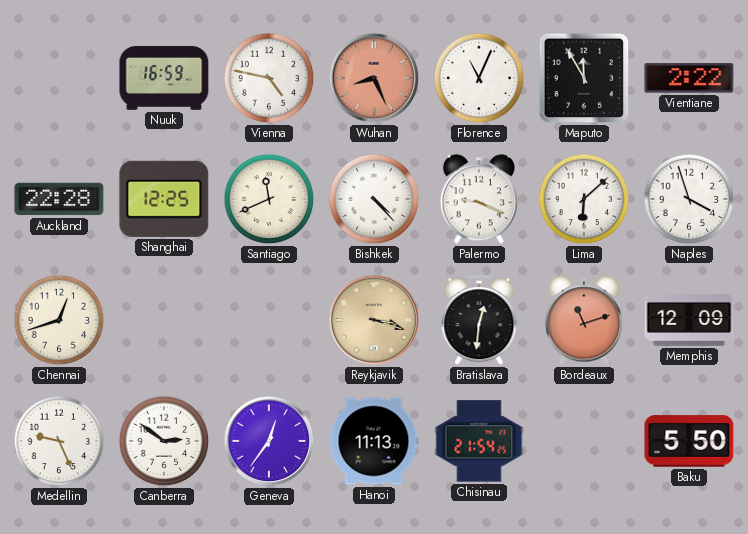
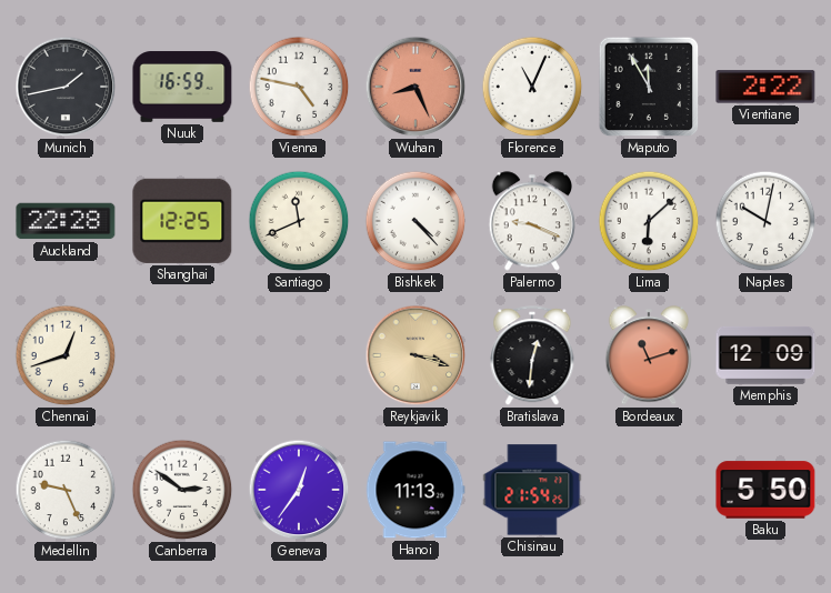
Munich: none -> 1:43
Naples: 3:57 -> 10:02
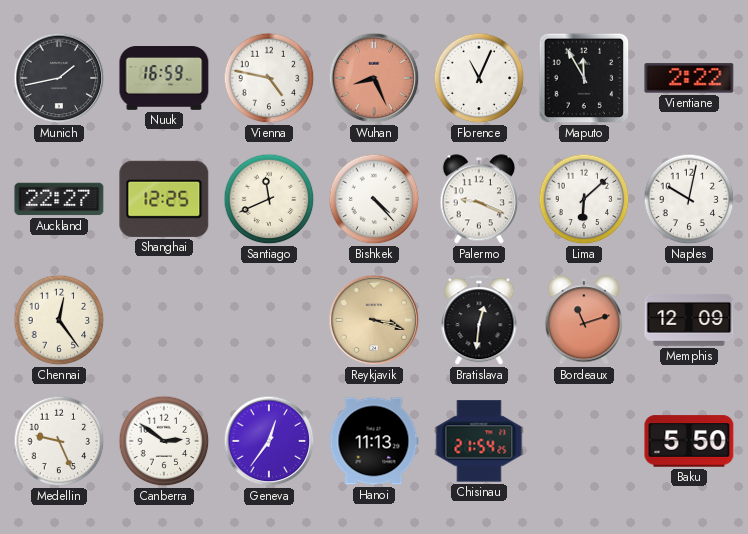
Auckland: 22:28 -> 22:27
Chennai: 12:42 -> 12:24
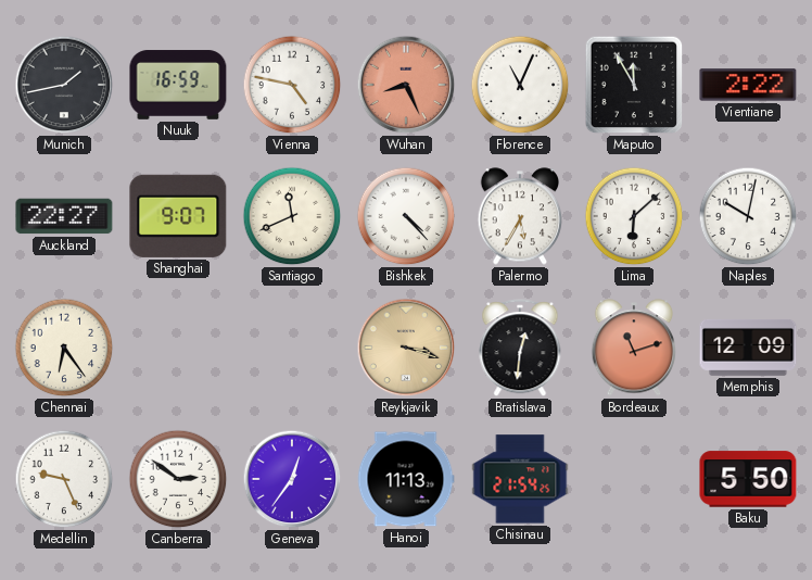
Shanghai: 12:25 -> 9:07
Palermo: 9:19 -> 5:35
Chennai: 12:24 -> 6:24
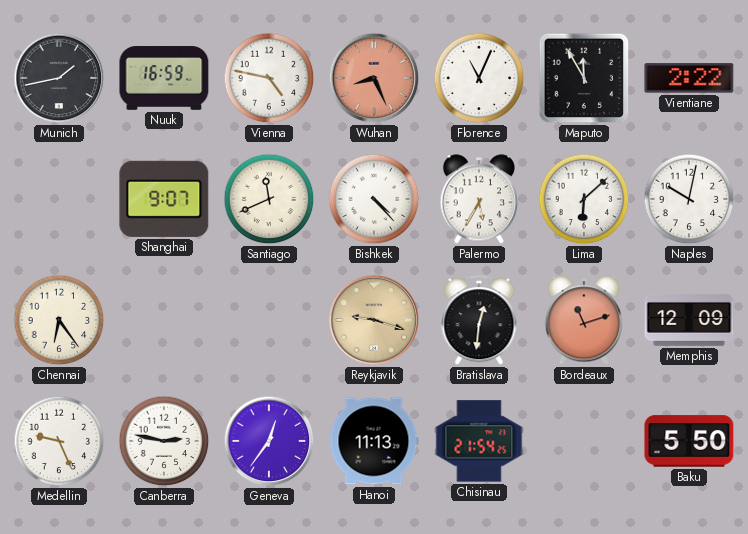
Auckland: 22:27 -> none
Reykjavik: 3:18 -> 9:18
Canberra: 2:51 -> 2:47
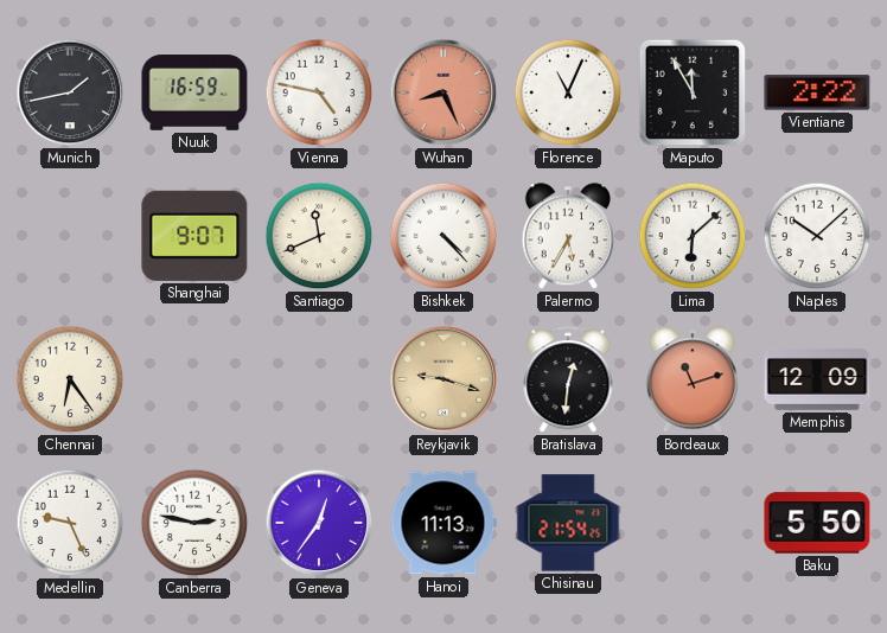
Naples: 10:02 -> 10:08
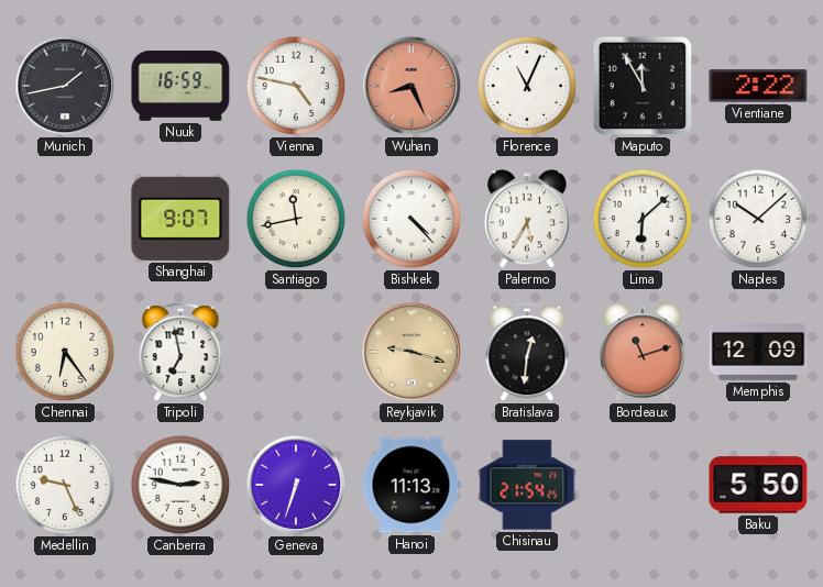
Santiago: 11:41 -> 11:43
Tripoli: none -> 6:58
Geneva: 12:36 -> 6:33
